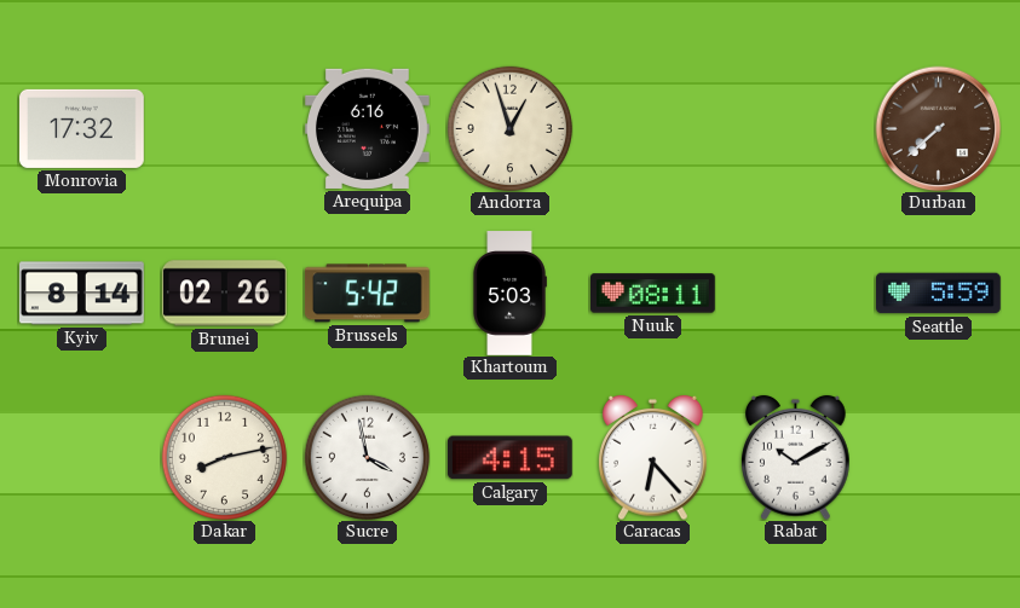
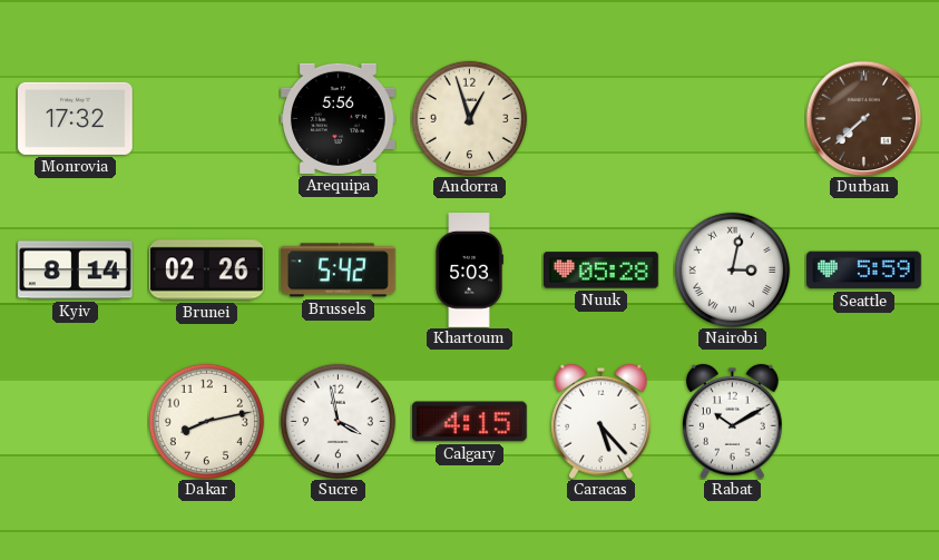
Arequipa: 6:16 -> 5:56
Nuuk: 08:11 -> 05:28
Nairobi: none -> 3:02
Caracas: 6:23 -> 5:23
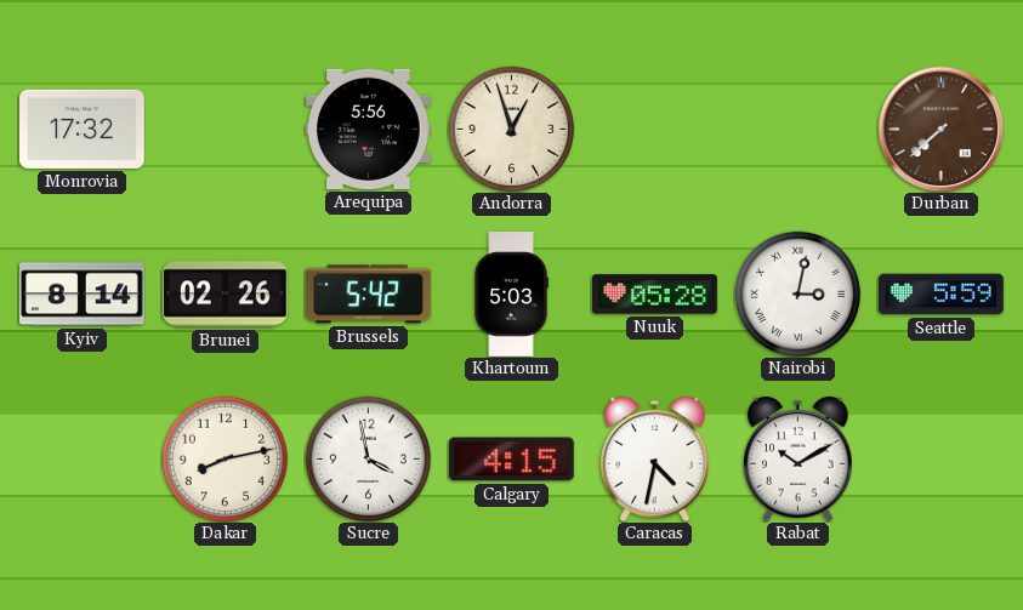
Caracas: 5:23 -> 4:32
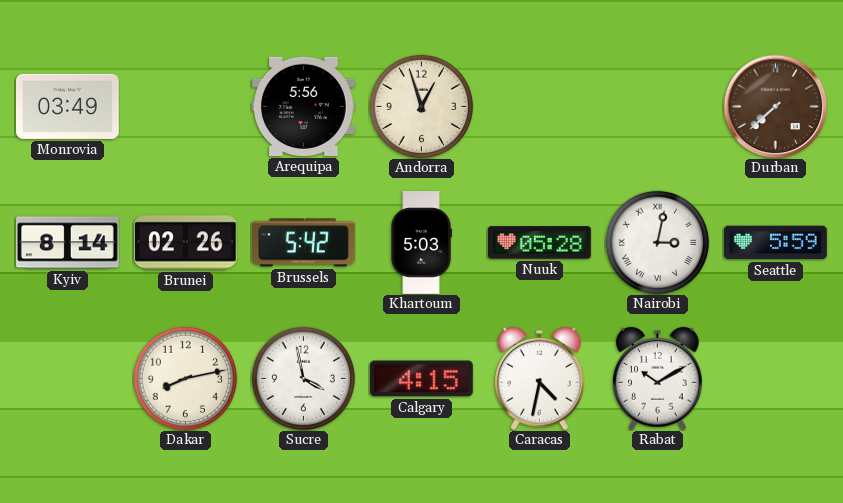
Monrovia: 17:32 -> 03:49
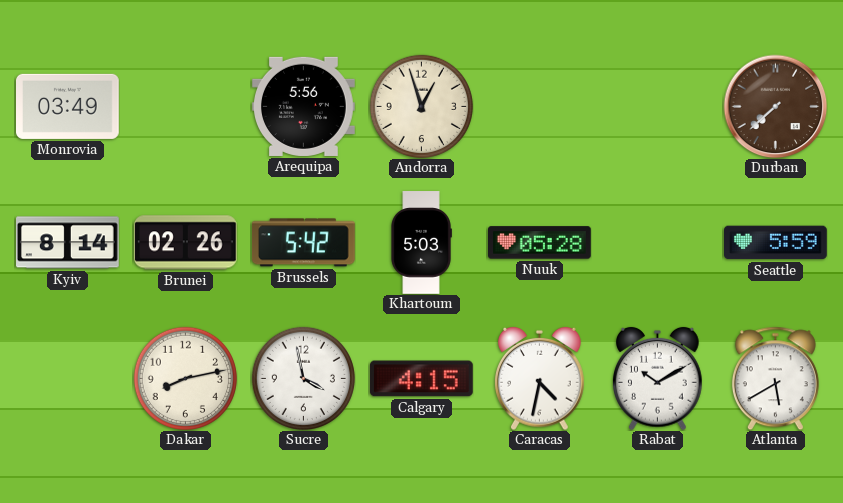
Nairobi: 3:02 -> none
Atlanta: none -> 5:40
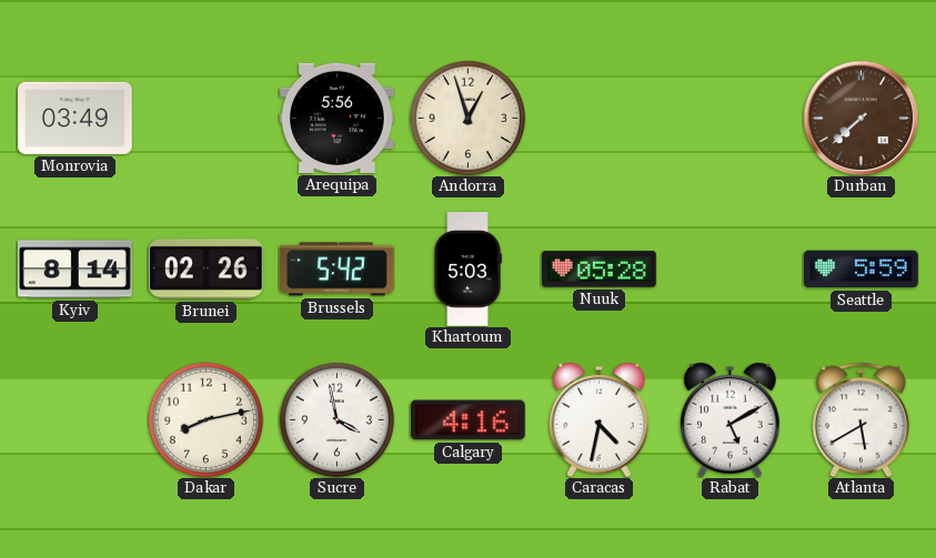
Calgary: 4:15 -> 4:16
Rabat: 10:10 -> 5:10
